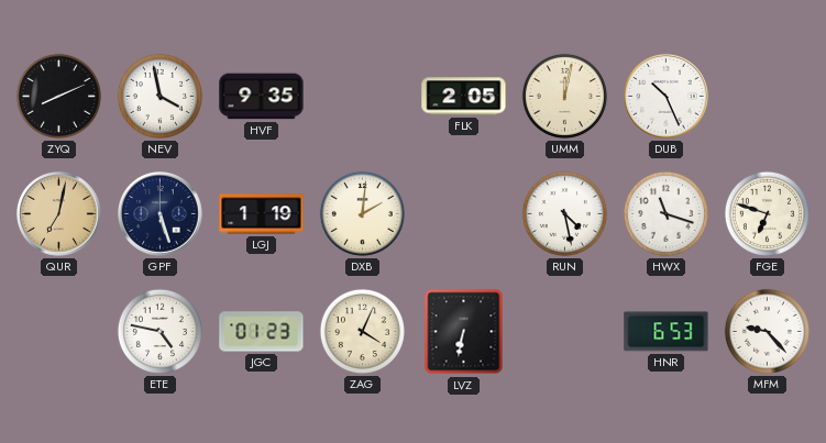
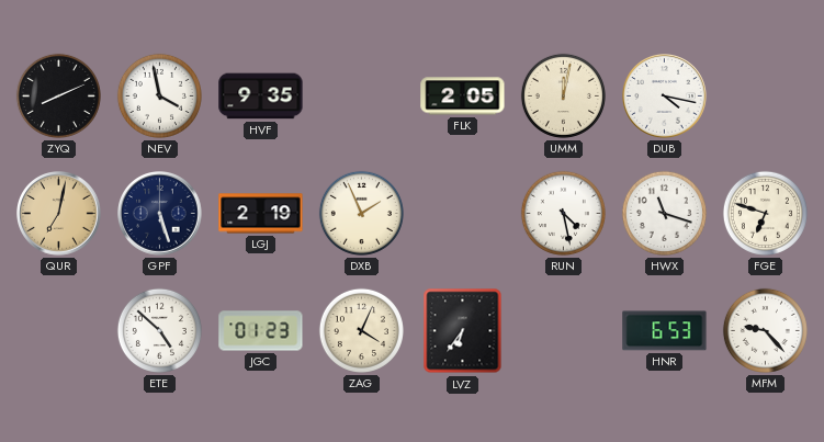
DUB: 10:26 -> 4:17
LGJ: 1:19 -> 2:19
DXB: 2:01 -> 1:56
ETE: 4:47 -> 4:52
LVZ: 6:32 -> 6:36
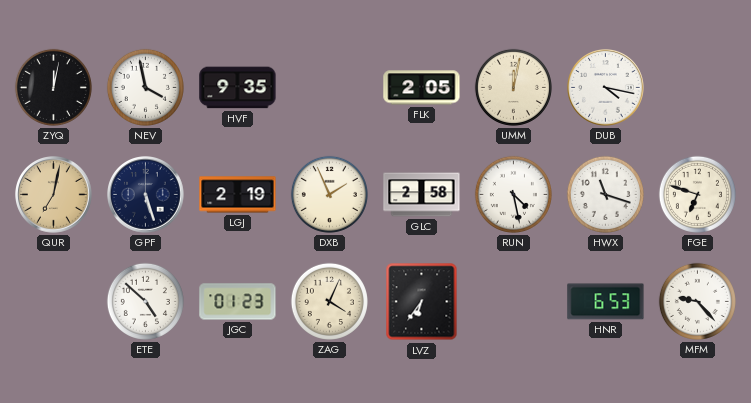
ZYQ: 8:11 -> 12:02
GLC: none -> 2:58
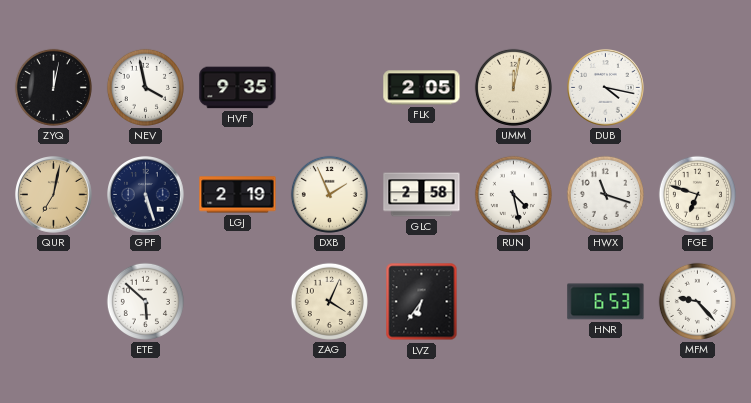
ETE: 4:52 -> 5:52
JGC: 01:23 -> none
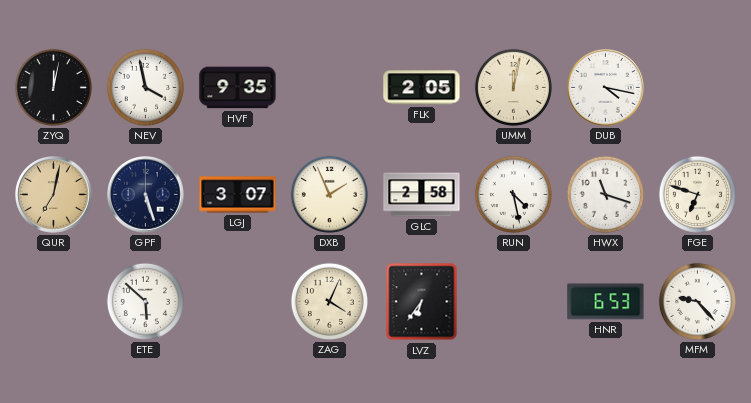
LGJ: 2:19 -> 3:07
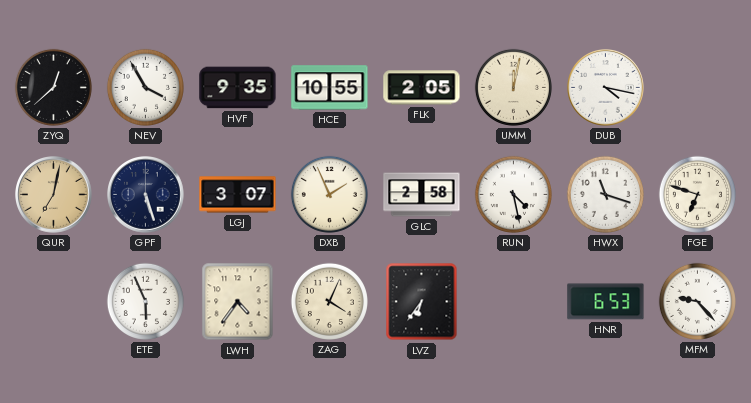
ZYQ: 12:02 -> 12:38
NEV: 3:58 -> 3:55
HCE: none -> 10:55
ETE: 5:52 -> 5:56
LWH: none -> 4:36
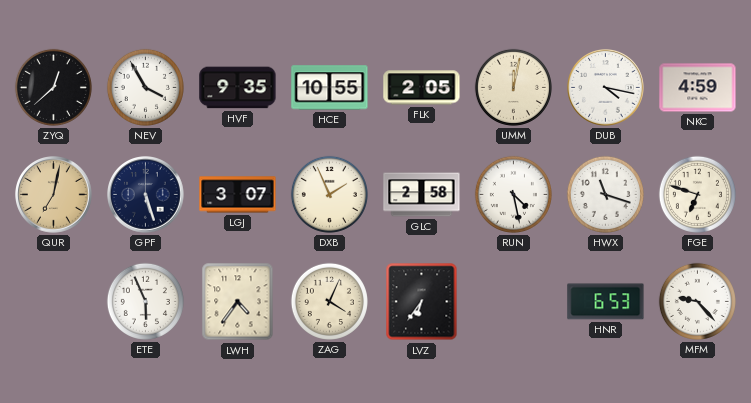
NKC: none -> 4:59
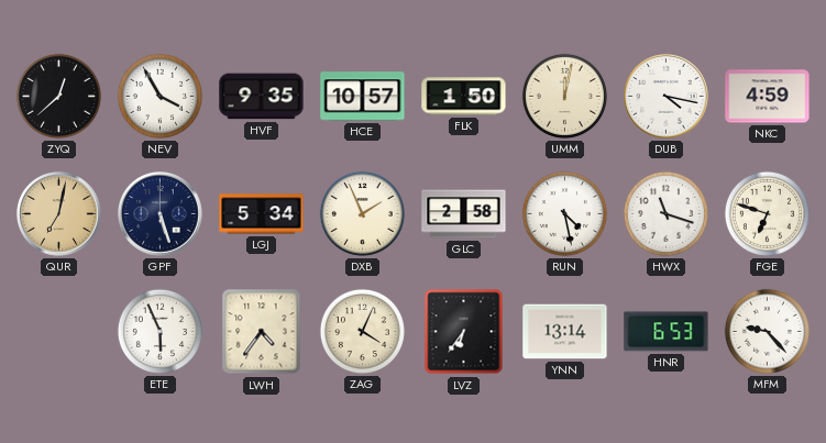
HCE: 10:55 -> 10:57
FLK: 2:05 -> 1:50
LGJ: 3:07 -> 5:34
YNN: none -> 13:14
